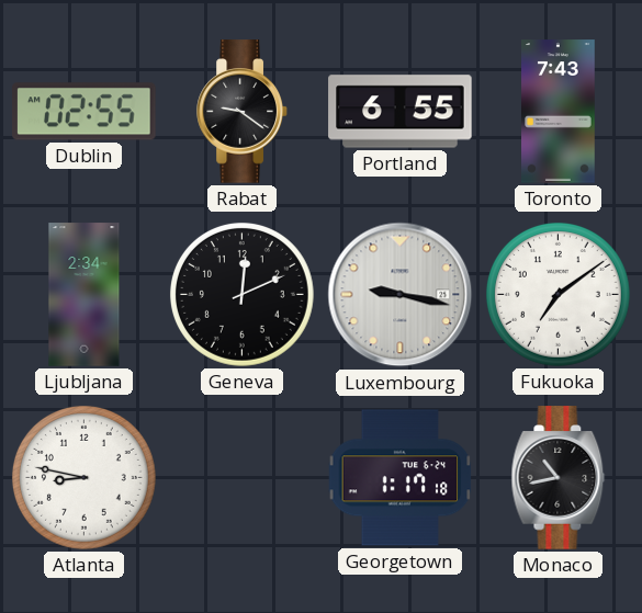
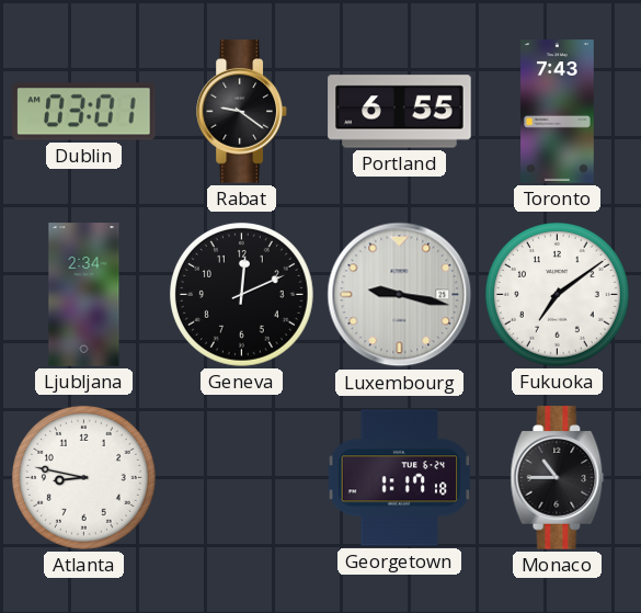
Dublin: 02:55 -> 03:01
Monaco: 10:43 -> 10:45
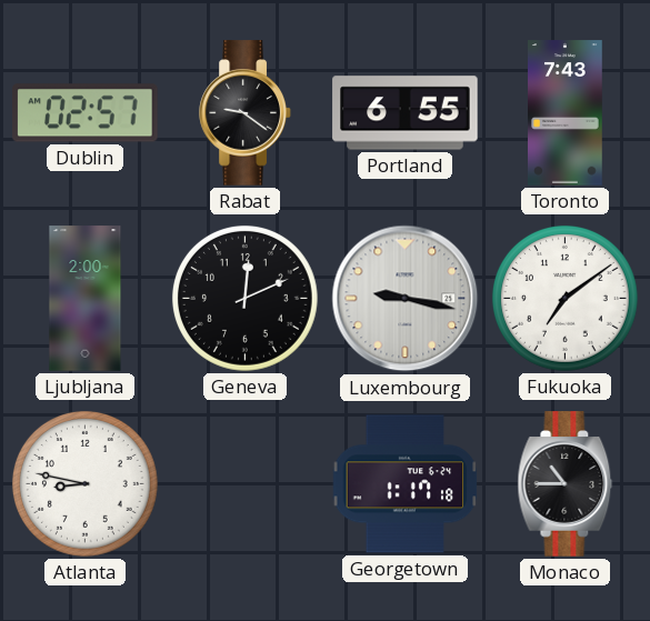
Dublin: 03:01 -> 02:57
Ljubljana: 2:34 -> 2:00
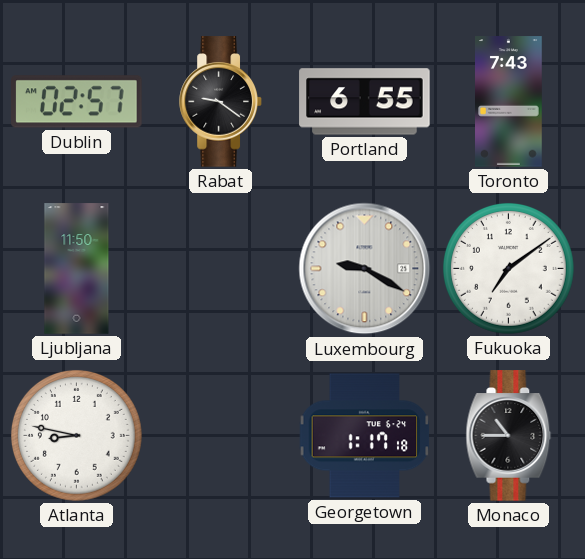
Ljubljana: 2:00 -> 11:50
Geneva: 12:11 -> none
Luxembourg: 9:17 -> 9:20
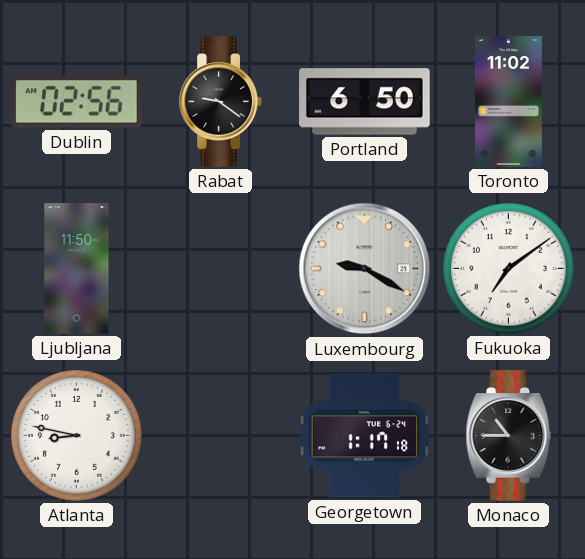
Dublin: 02:57 -> 02:56
Portland: 6:55 -> 6:50
Toronto: 7:43 -> 11:02
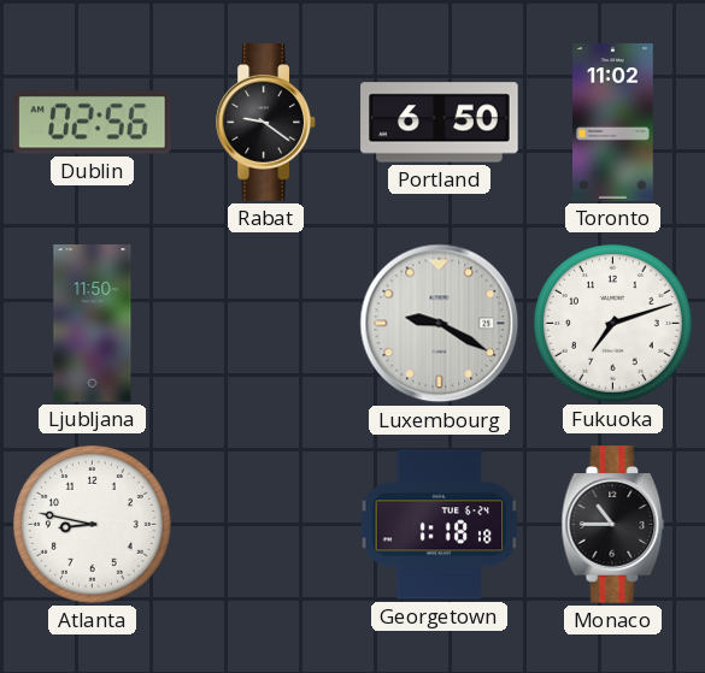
Fukuoka: 7:09 -> 7:12
Georgetown: 1:17 -> 1:18
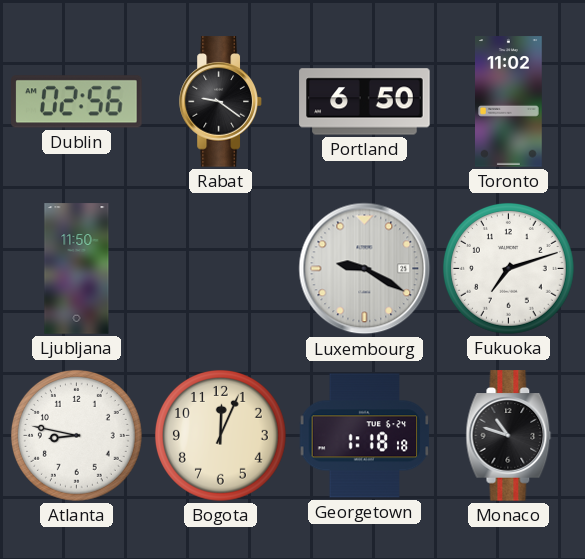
Bogota: none -> 12:04
Monaco: 10:45 -> 10:48
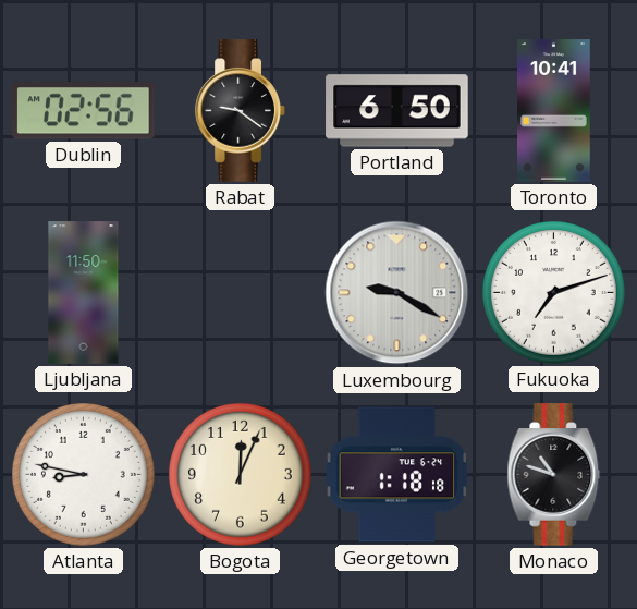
Toronto: 11:02 -> 10:41
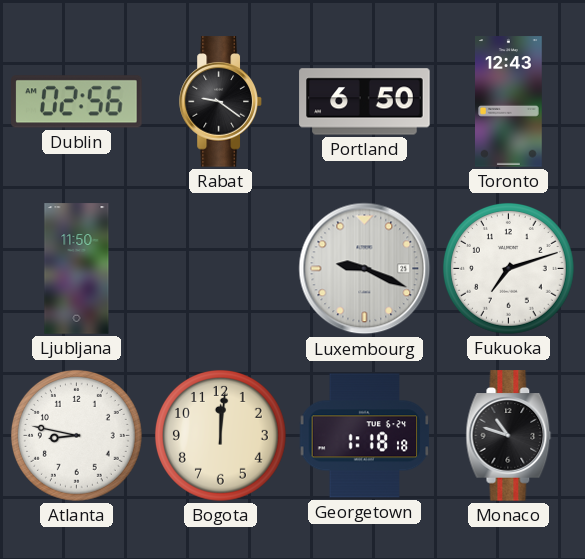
Toronto: 10:41 -> 12:43
Luxembourg: 9:20 -> 9:19
Bogota: 12:04 -> 12:01
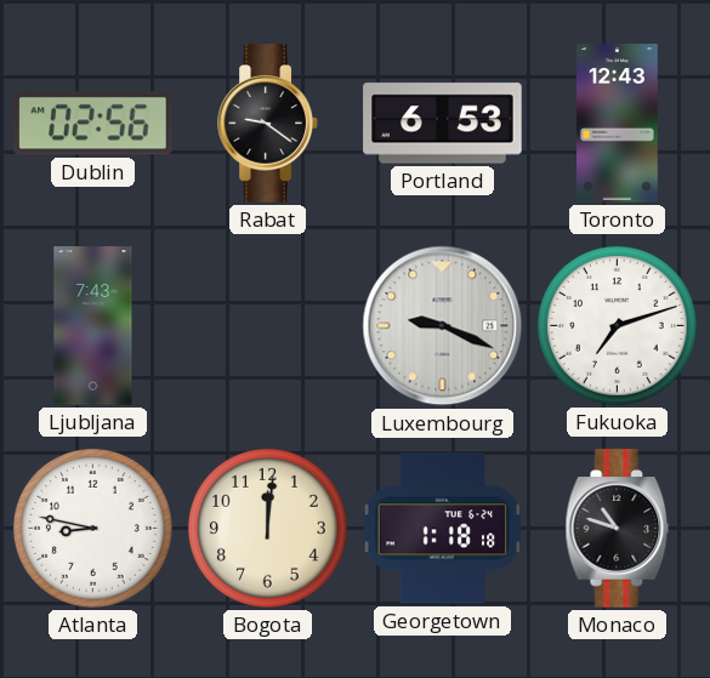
Portland: 6:50 -> 6:53
Ljubljana: 11:50 -> 7:43
